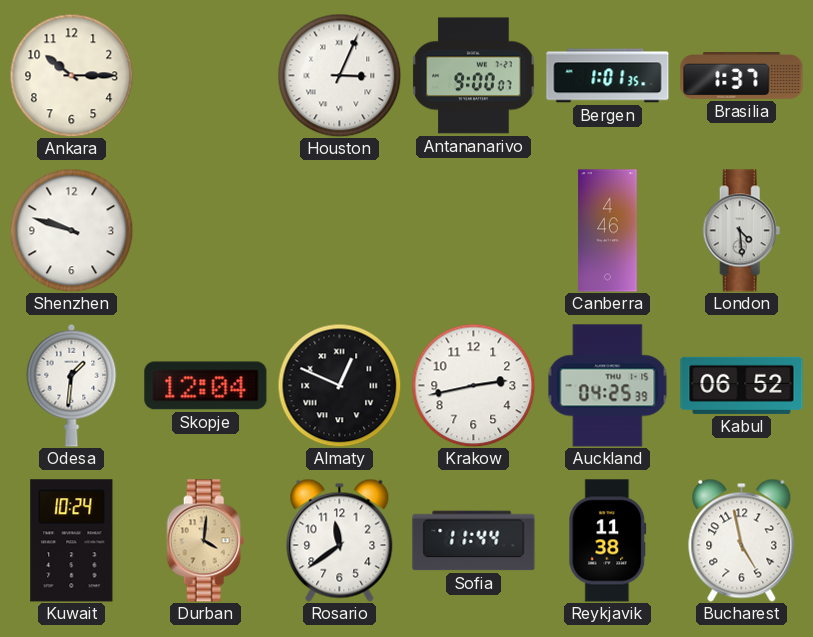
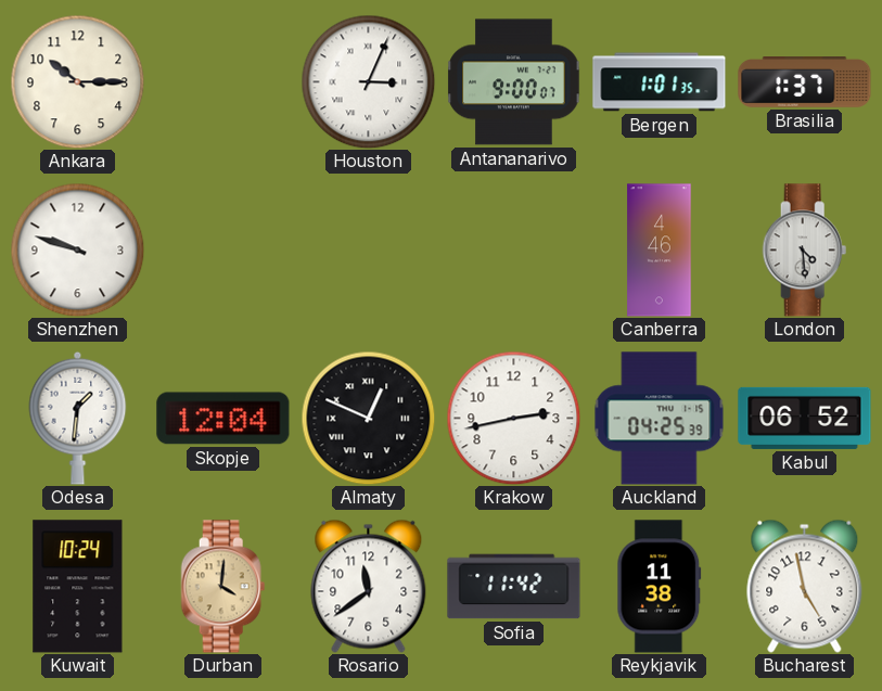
Sofia: 11:44 -> 11:42
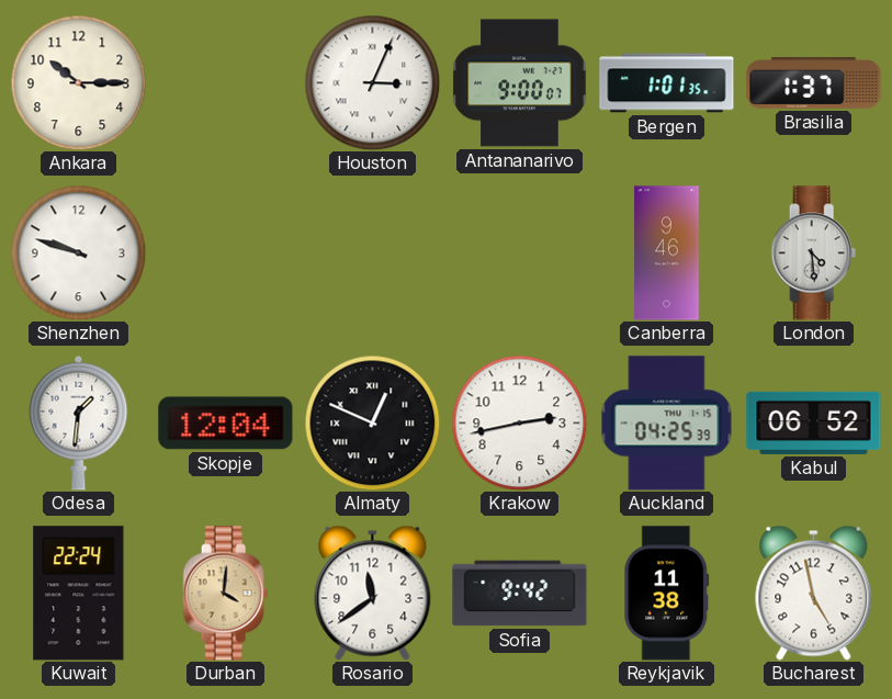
Canberra: 4:46 -> 9:46
Kuwait: 10:24 -> 22:24
Sofia: 11:42 -> 9:42
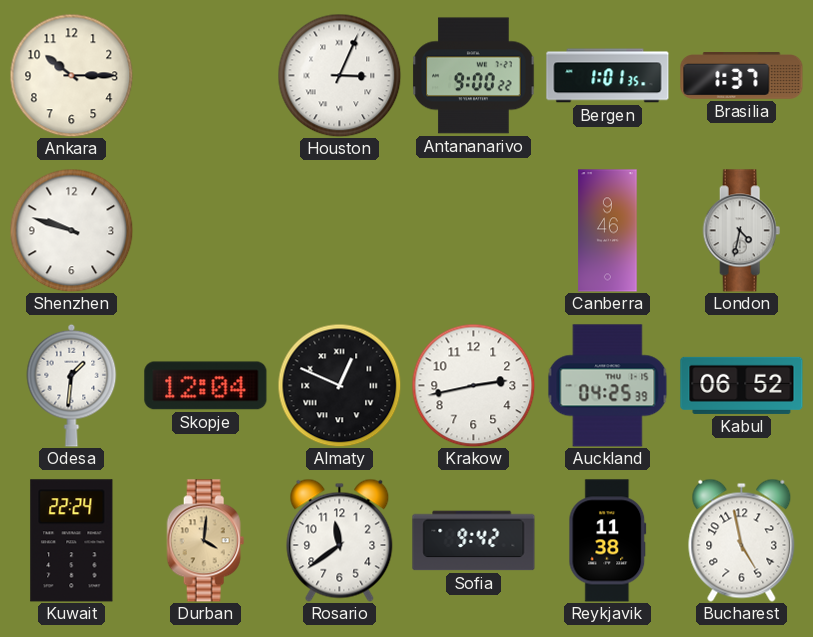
Antananarivo: 9:00:07 -> 9:00:22
London: 4:29 -> 4:32
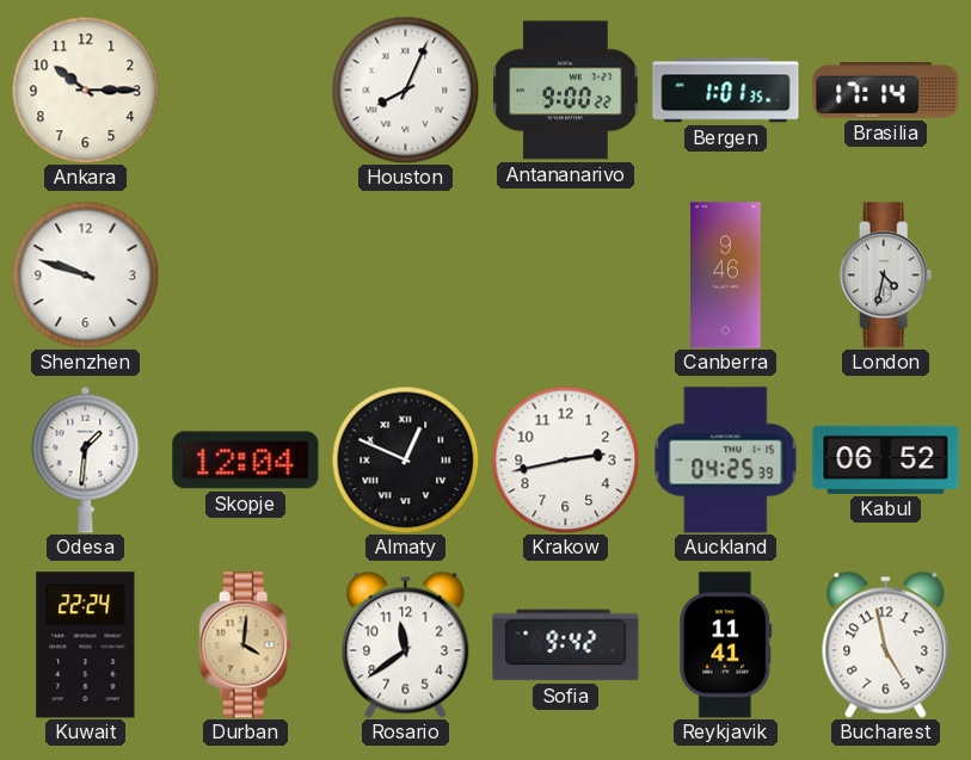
Houston: 3:04 -> 8:04
Brasilia: 1:37 -> 17:14
Reykjavik: 11:38 -> 11:41
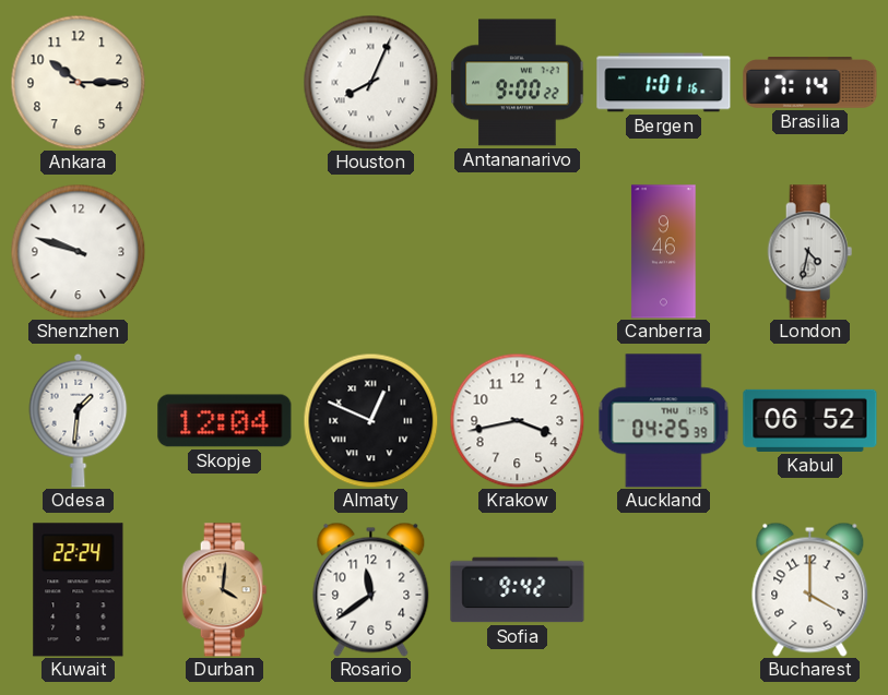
Bergen: 1:01:35 -> 1:01:16
Krakow: 2:43 -> 3:43
Reykjavik: 11:41 -> none
Bucharest: 4:58 -> 4:00
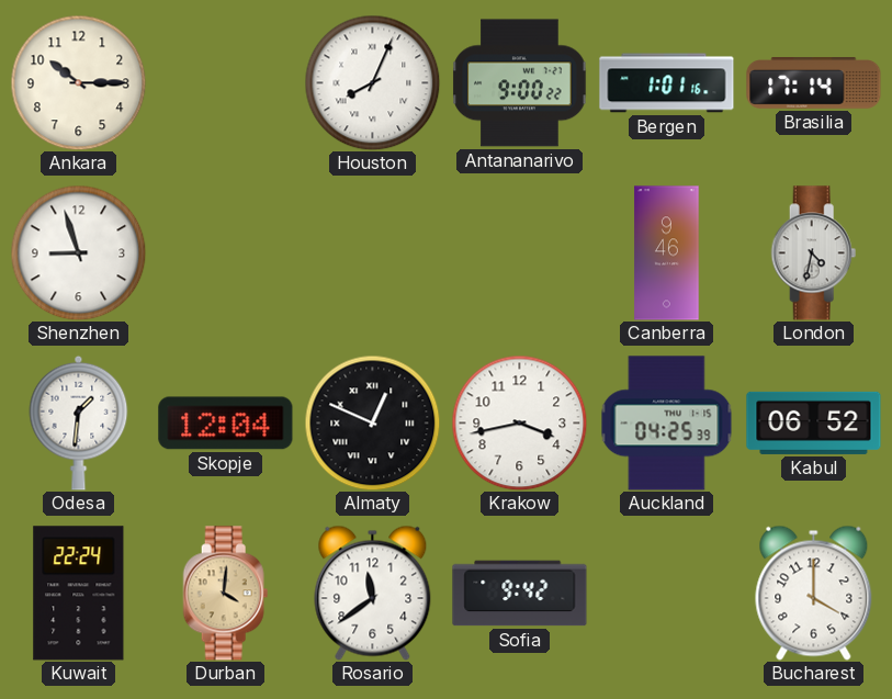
Shenzhen: 9:48 -> 8:57
